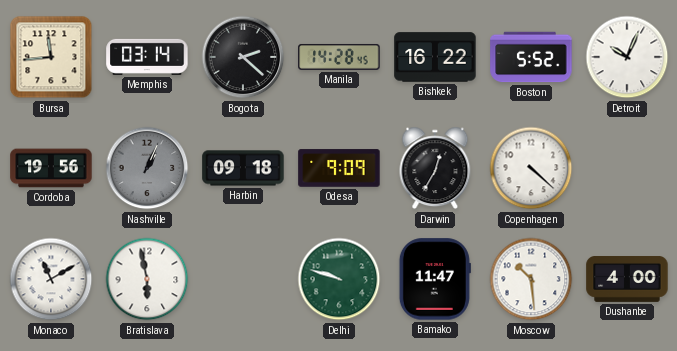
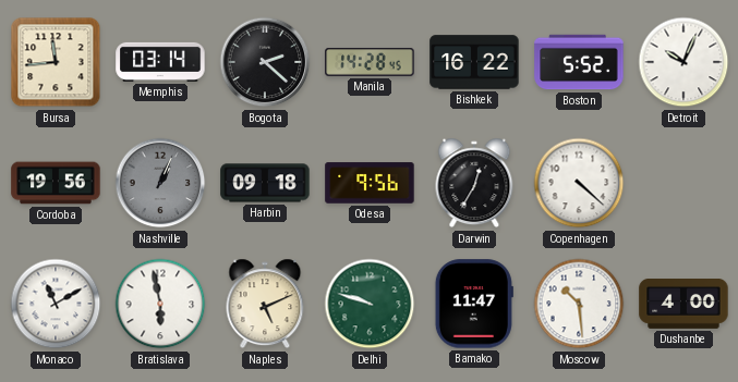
Odesa: 9:09 -> 9:56
Naples: none -> 5:11
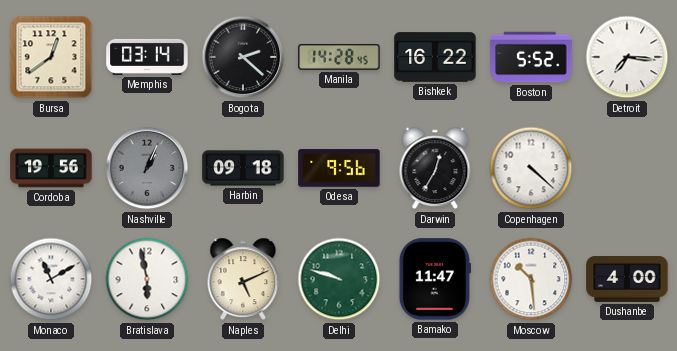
Bursa: 11:44 -> 12:39
Detroit: 10:04 -> 7:16
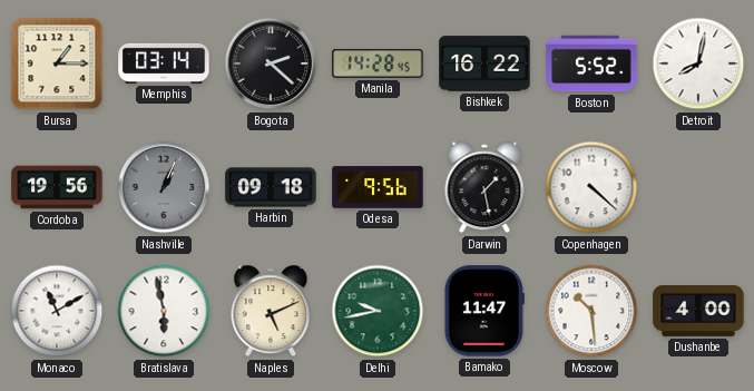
Bursa: 12:39 -> 1:15
Detroit: 7:16 -> 8:02
Darwin: 12:35 -> 1:28
Delhi: 9:48 -> 9:43
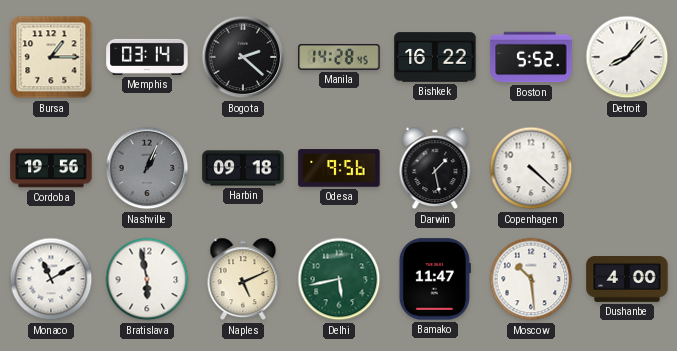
Detroit: 8:02 -> 8:07
Delhi: 9:43 -> 5:43
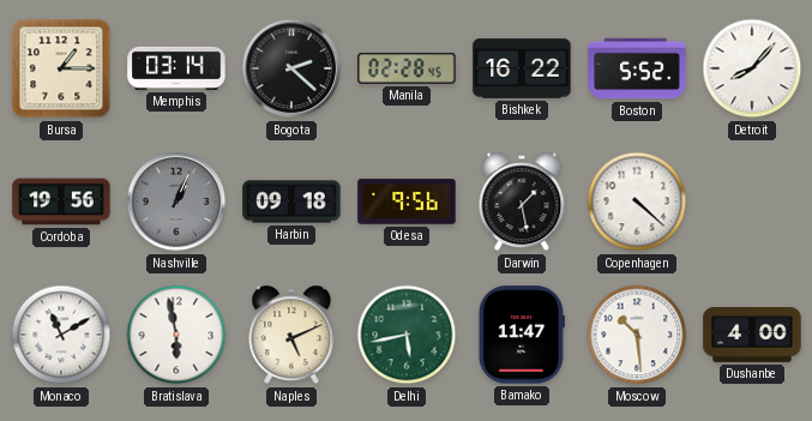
Manila: 14:28 -> 02:28
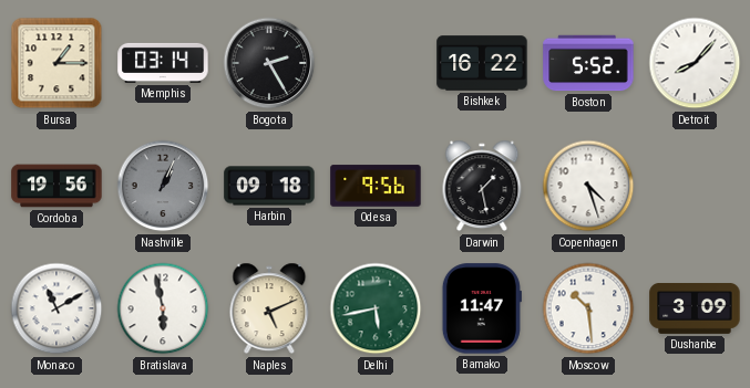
Bogota: 2:22 -> 2:25
Manila: 02:28 -> none
Copenhagen: 4:22 -> 4:27
Dushanbe: 4:00 -> 3:09
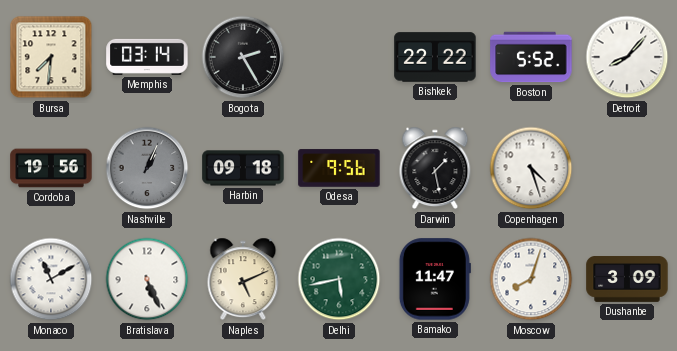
Bursa: 1:15 -> 7:31
Bishkek: 16:22 -> 22:22
Bratislava: 5:58 -> 5:26
Moscow: 10:29 -> 8:03
